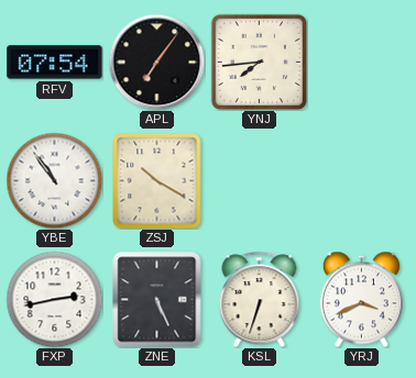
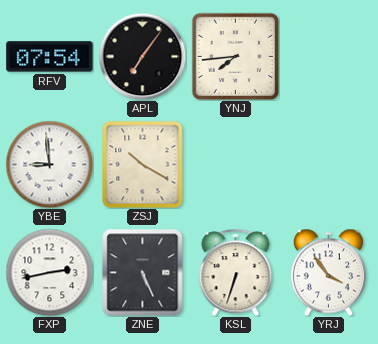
YBE: 10:54 -> 8:59
YRJ: 3:41 -> 3:54
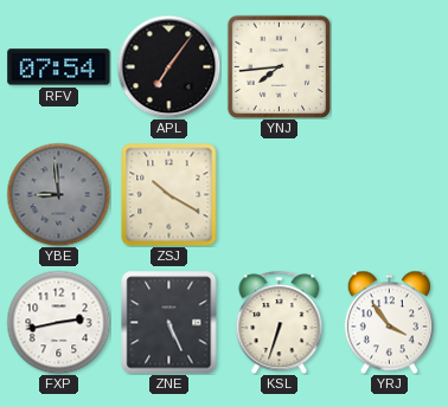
YBE dial: white -> grey
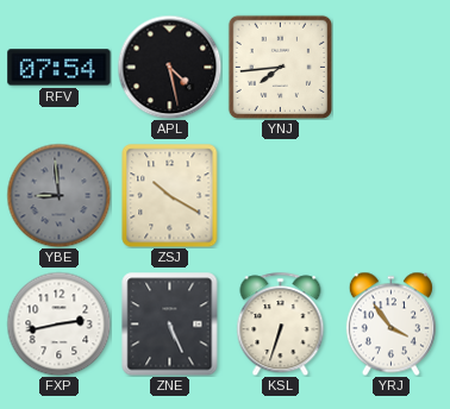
APL: 7:06 -> 4:28
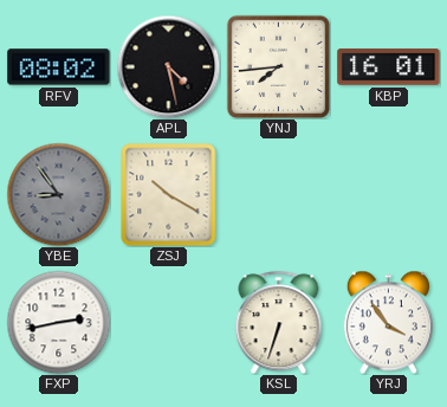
RFV: 07:54 -> 08:02
KBP: none -> 16:01
YBE: 8:59 -> 8:54
ZNE: 5:26 -> none
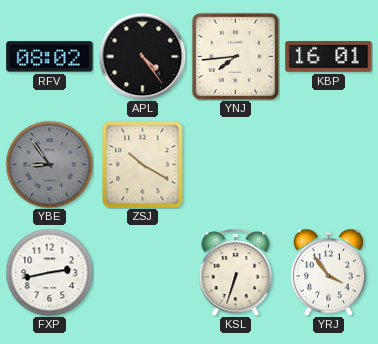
APL: 4:28 -> 4:24
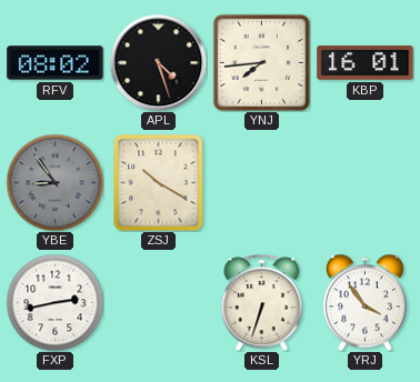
APL: 4:24 -> 4:27
